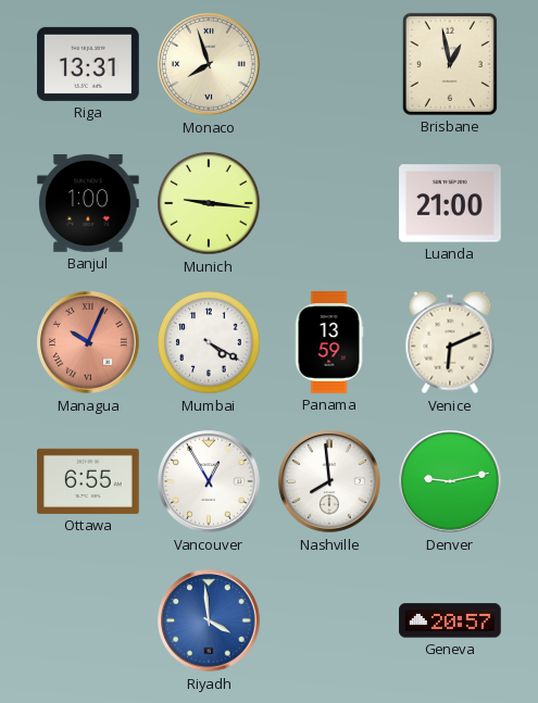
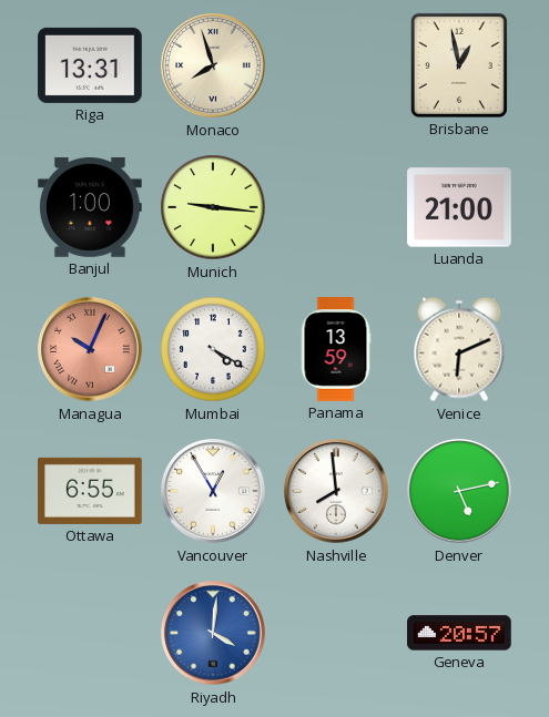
Denver: 9:13 -> 5:13
Riyadh: 3:59 -> 4:01
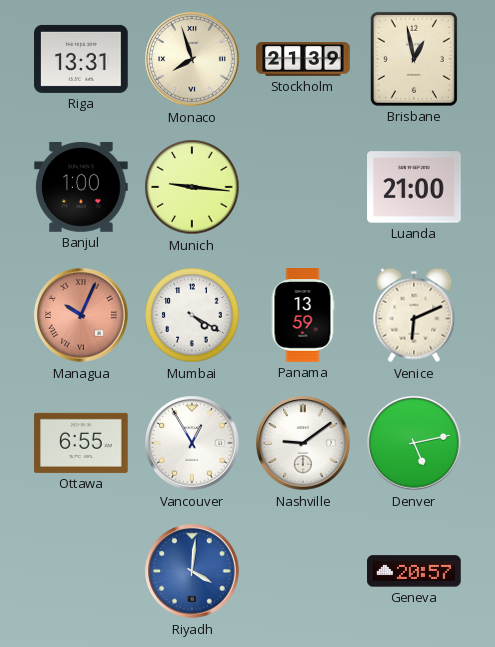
Stockholm: none -> 21:39
Nashville: 7:59 -> 9:09
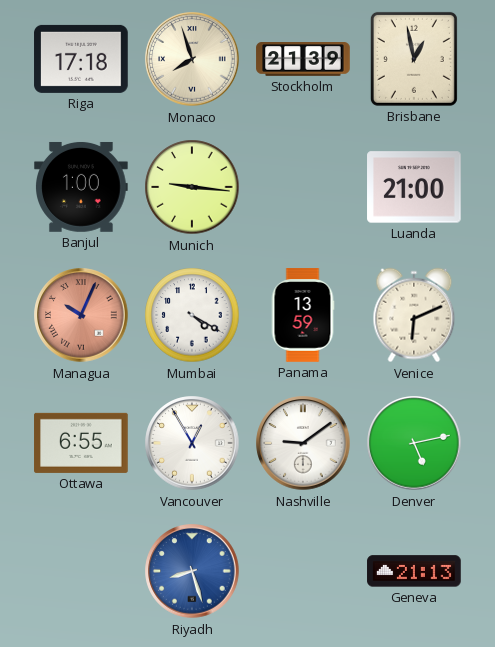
Riga: 13:31 -> 17:18
Riyadh: 4:01 -> 8:27
Geneva: 20:57 -> 21:13
